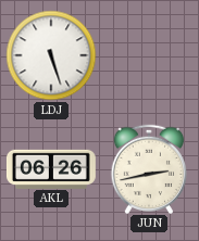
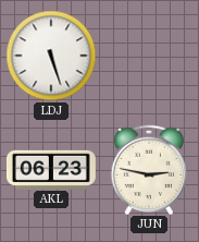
AKL: 06:26 -> 06:23
JUN: 2:43 -> 2:47
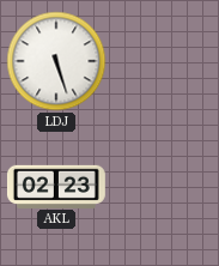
AKL: 06:23 -> 02:23
JUN: 2:47 -> none
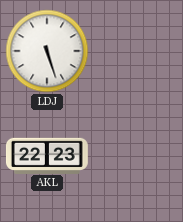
AKL: 02:23 -> 22:23
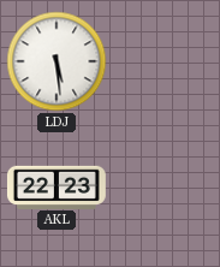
LDJ: 5:27 -> 5:29
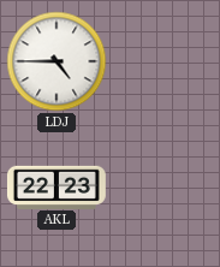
LDJ: 5:29 -> 4:45
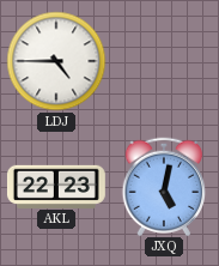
JXQ: none -> 5:02
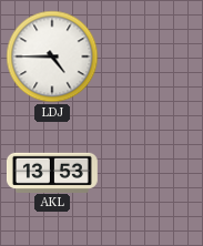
AKL: 22:23 -> 13:53
JXQ: 5:02 -> none
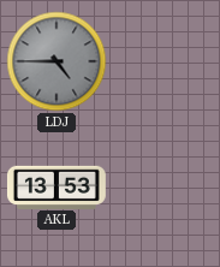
LDJ dial: white -> grey
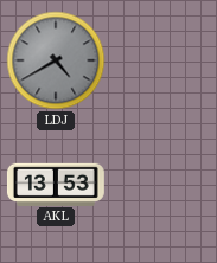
LDJ: 4:45 -> 4:40
